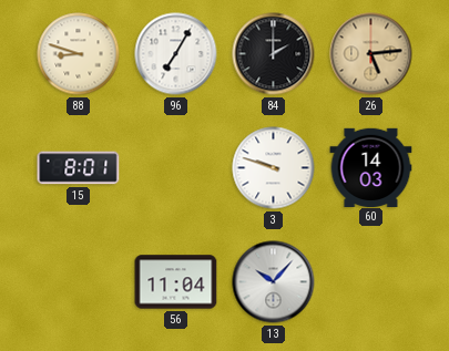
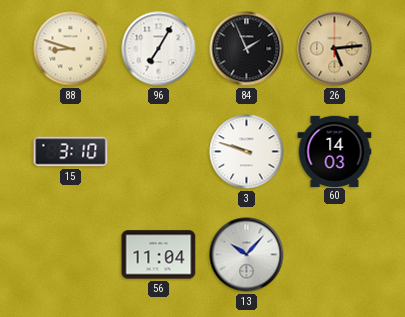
84: 2:00 -> 1:56
15: 8:01 -> 3:10
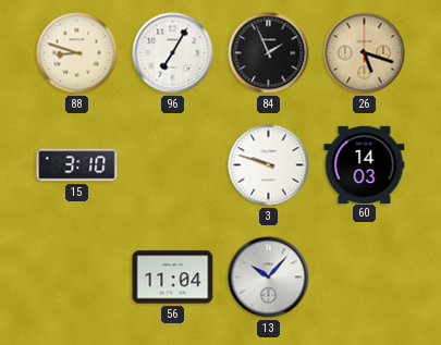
26: 5:14 -> 5:18
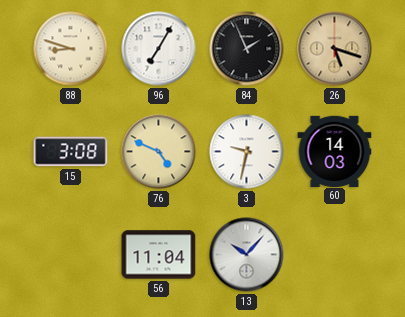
15: 3:10 -> 3:08
76: none -> 4:49
3: 9:48 -> 9:32
